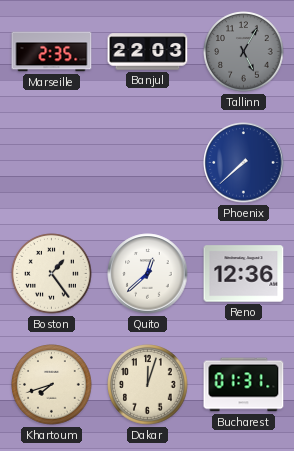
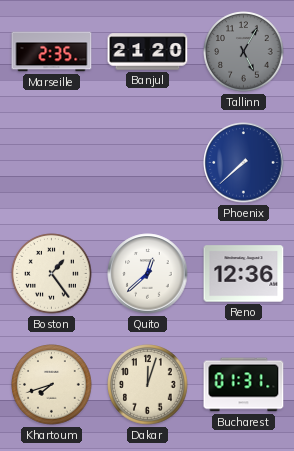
Banjul: 22:03 -> 21:20
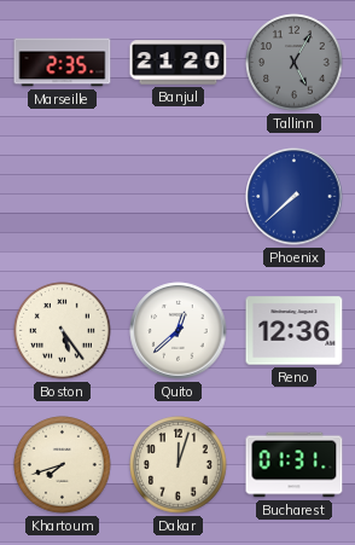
Boston: 1:24 -> 5:24
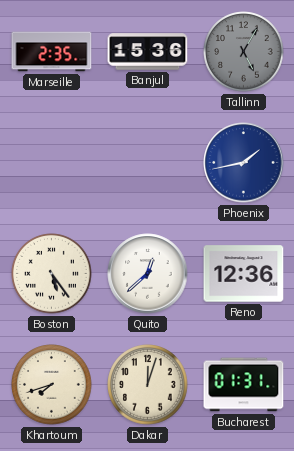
Banjul: 21:20 -> 15:36
Phoenix: 7:38 -> 1:43
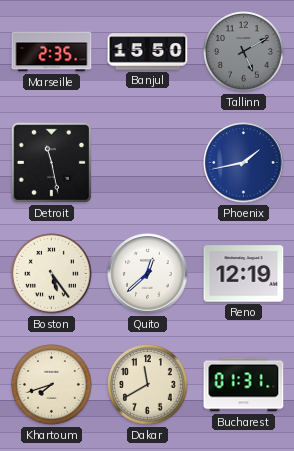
Banjul: 15:36 -> 15:50
Tallinn: 5:05 -> 5:10
Detroit: none -> 11:28
Reno: 12:36 -> 12:19
Dakar: 12:03 -> 11:40
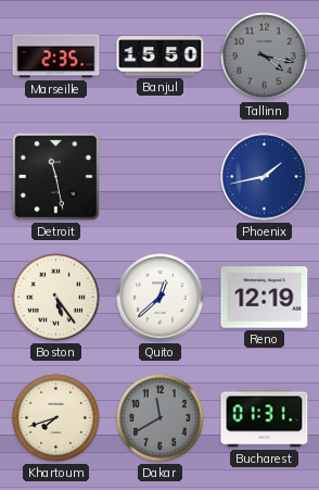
Tallinn: 5:10 -> 4:17
Dakar dial: cream -> grey
